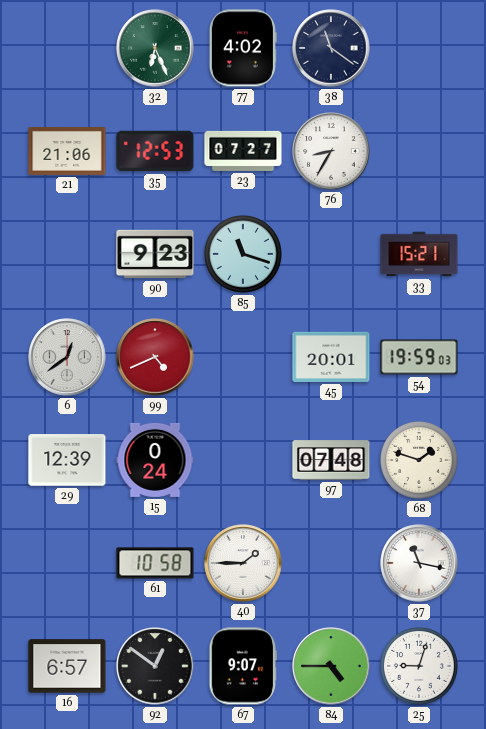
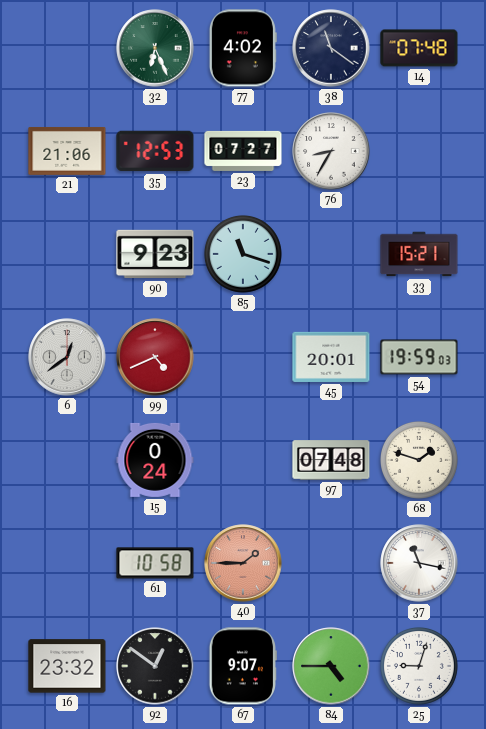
14: none -> 07:48
29: 12:39 -> none
40 dial: white -> salmon
16: 6:57 -> 23:32
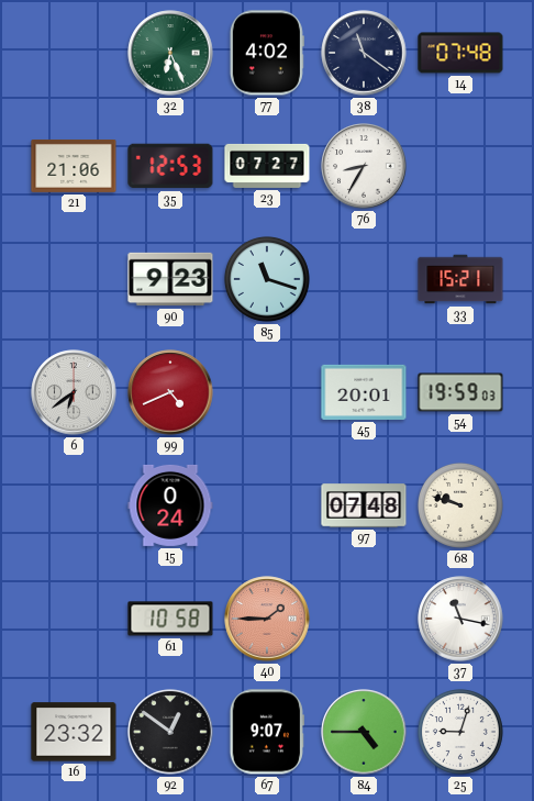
6: 12:39 -> 6:39
68: 1:48 -> 9:48
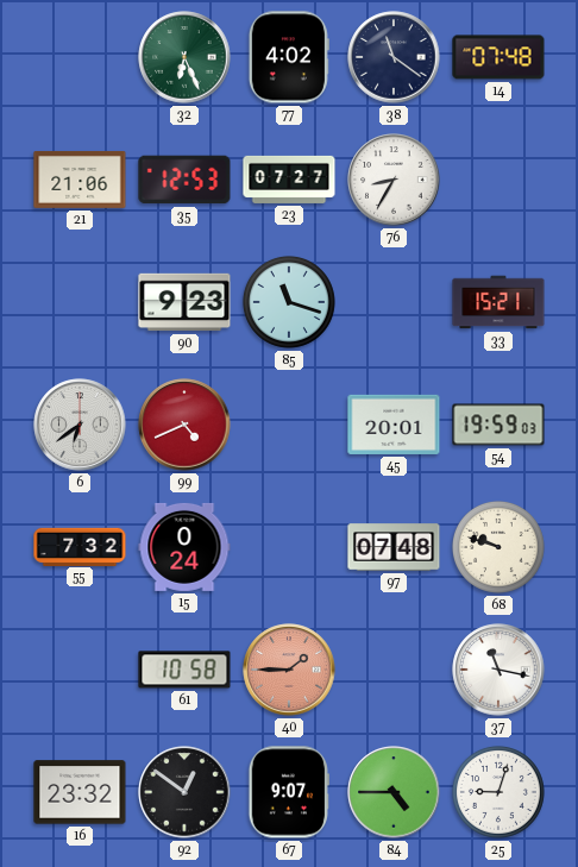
55: none -> 7:32
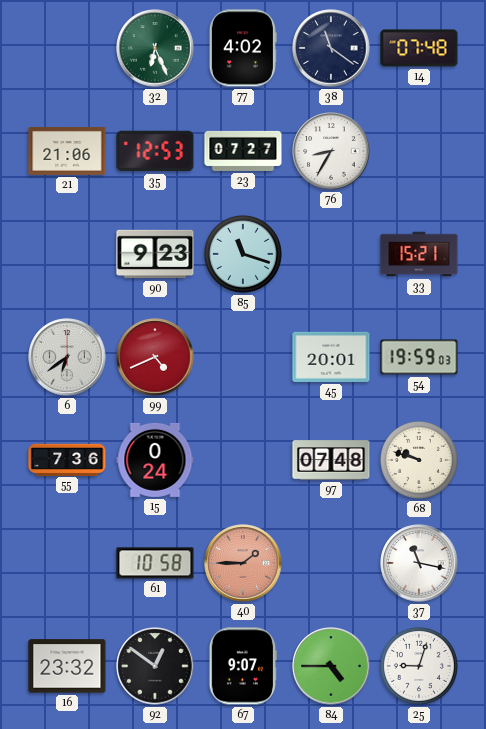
55: 7:32 -> 7:36
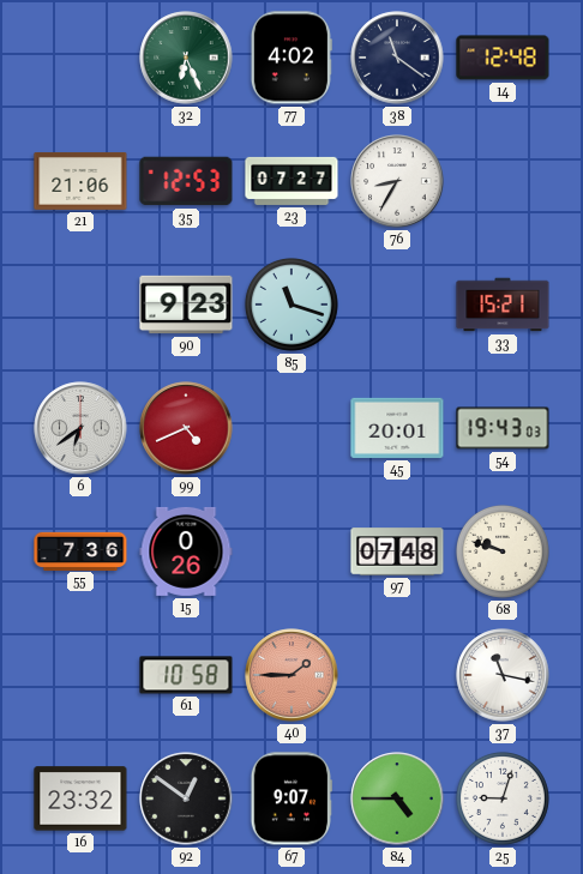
14: 07:48 -> 12:48
54: 19:59 -> 19:43
15: 0:24 -> 0:26
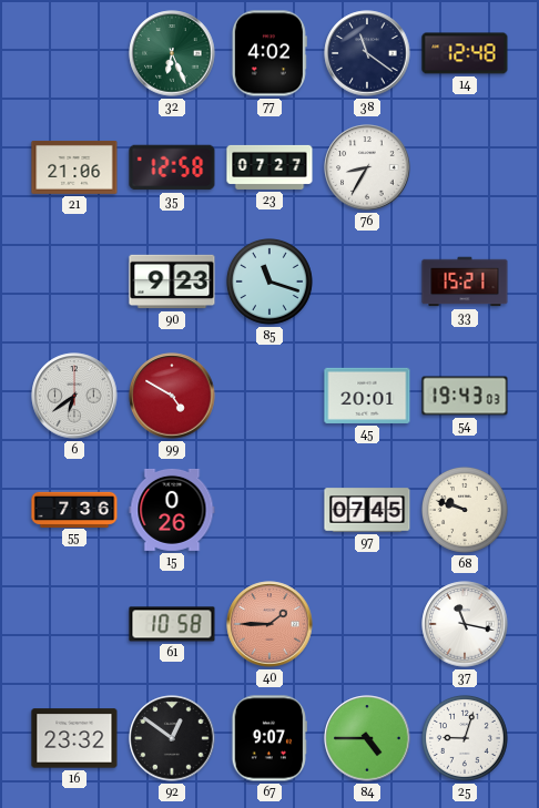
35: 12:53 -> 12:58
99: 4:41 -> 4:50
97: 07:48 -> 07:45
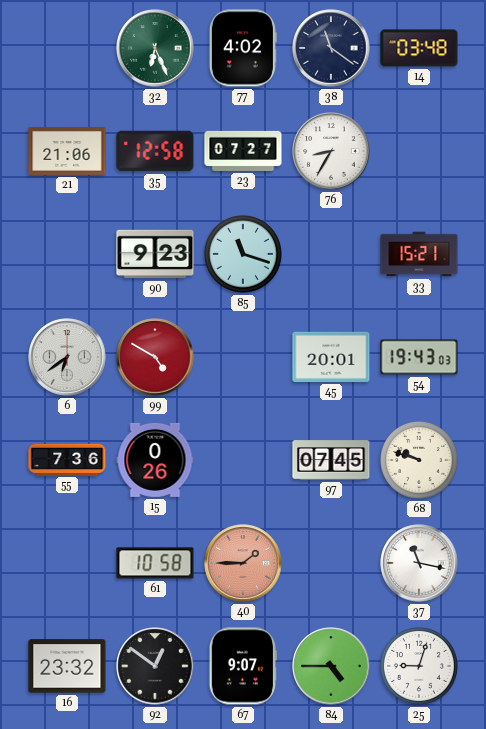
14: 12:48 -> 03:48
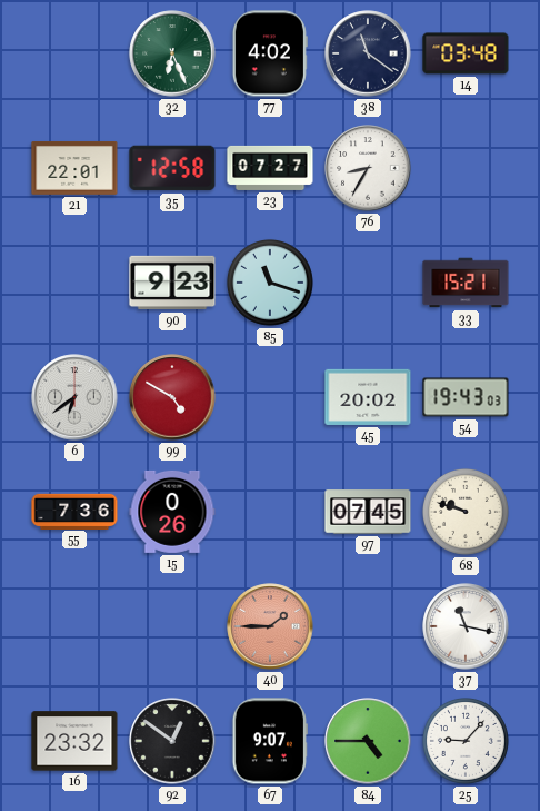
21: 21:06 -> 22:01
45: 20:01 -> 20:02
61: 10:58 -> none
25: 9:03 -> 9:07
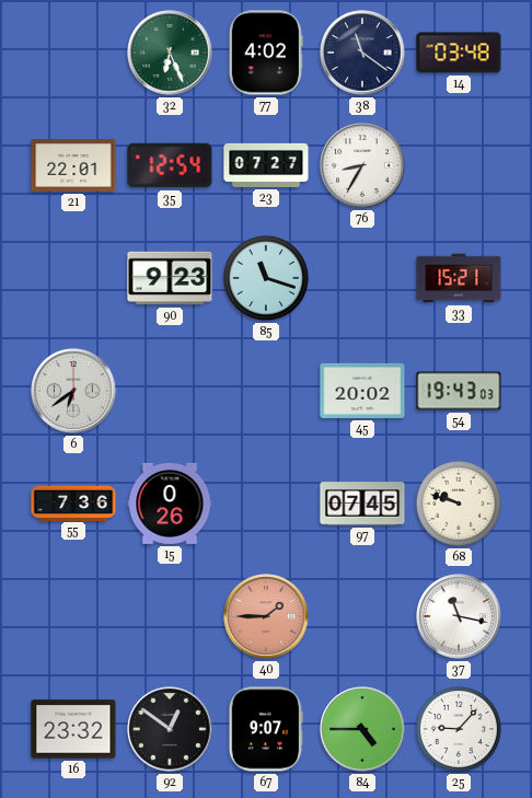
35: 12:58 -> 12:54
99: 4:50 -> none
